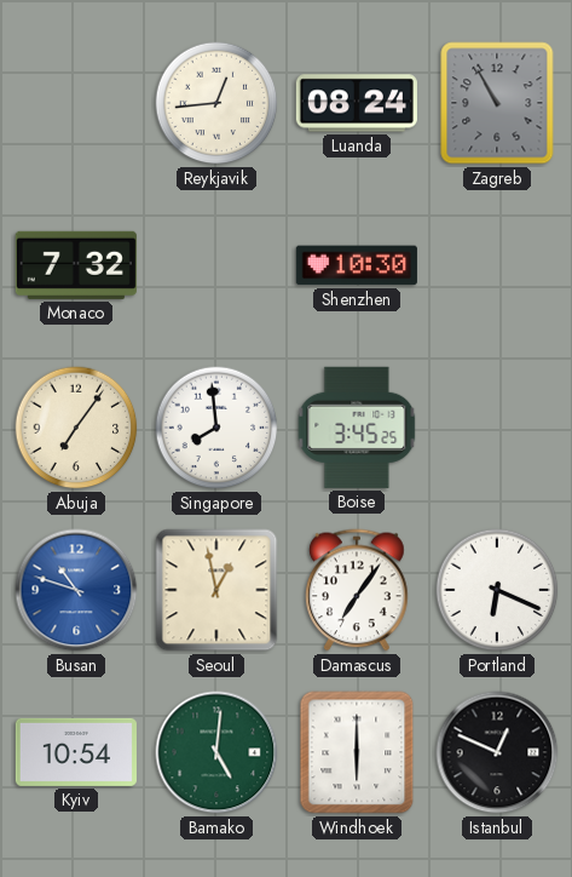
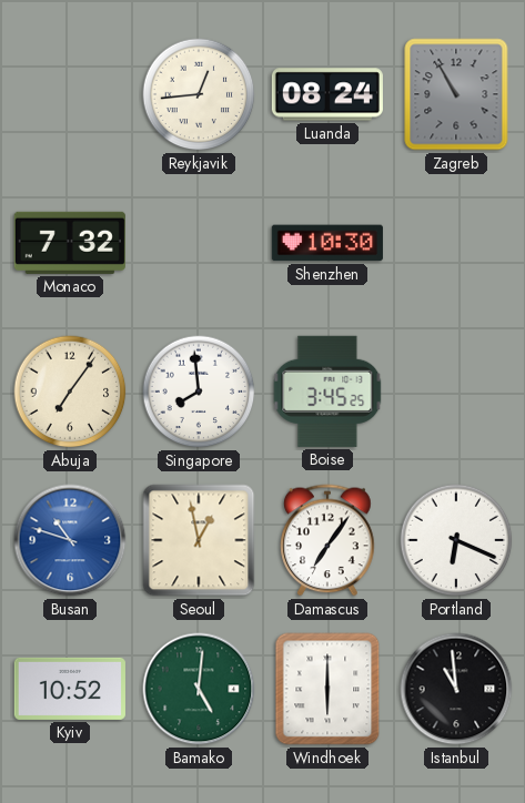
Kyiv: 10:54 -> 10:52
Istanbul: 12:49 -> 10:59
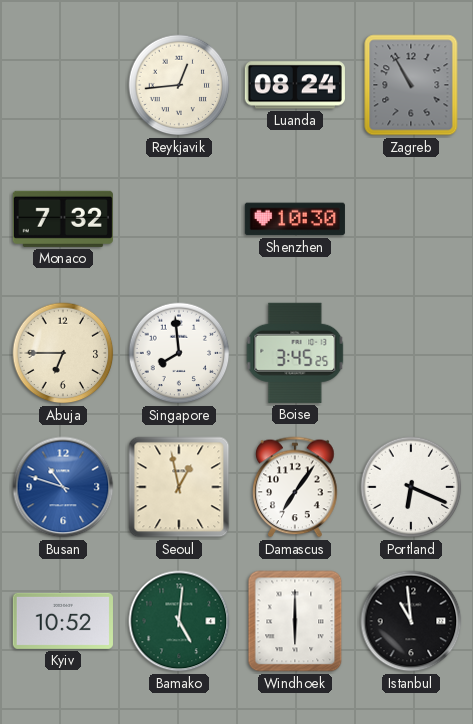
Abuja: 7:06 -> 6:45
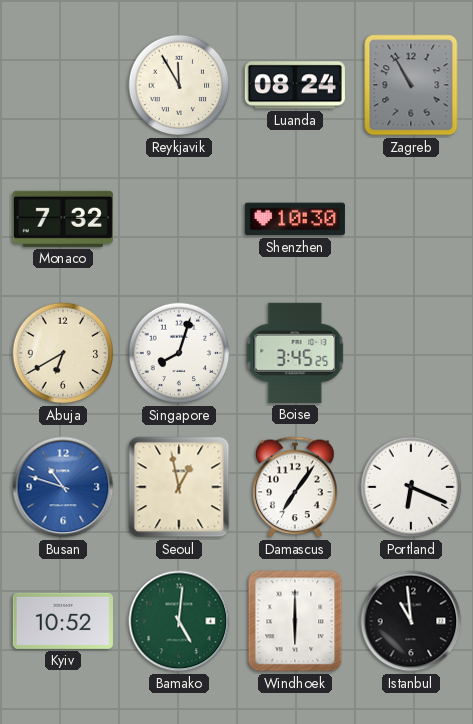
Reykjavik: 12:44 -> 11:55
Abuja: 6:45 -> 6:40
Singapore: 7:59 -> 8:03
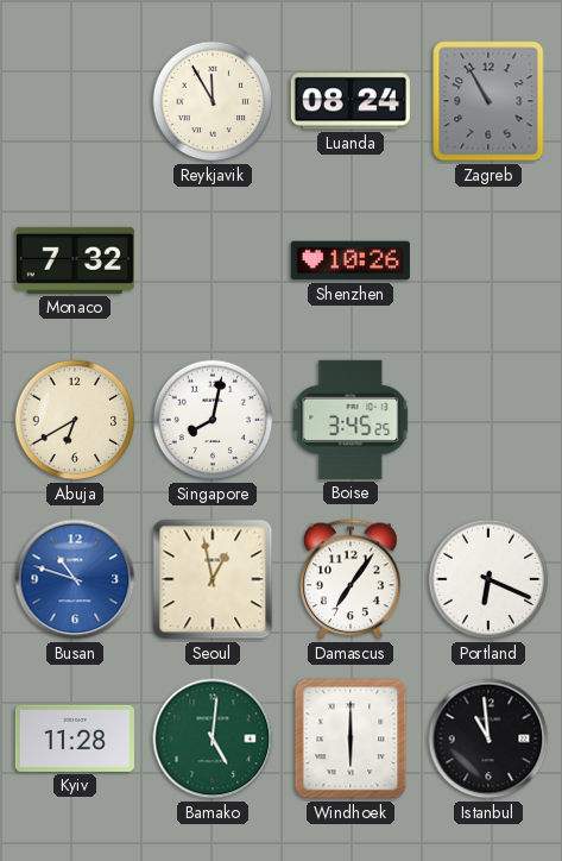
Shenzhen: 10:30 -> 10:26
Singapore: 8:03 -> 8:02
Kyiv: 10:52 -> 11:28
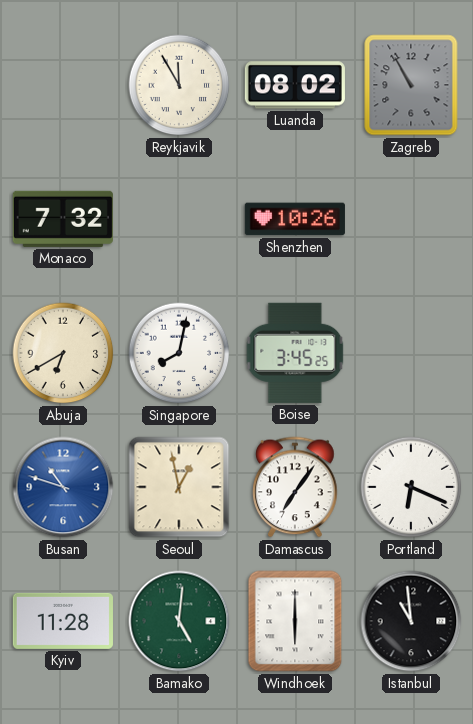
Luanda: 08:24 -> 08:02
